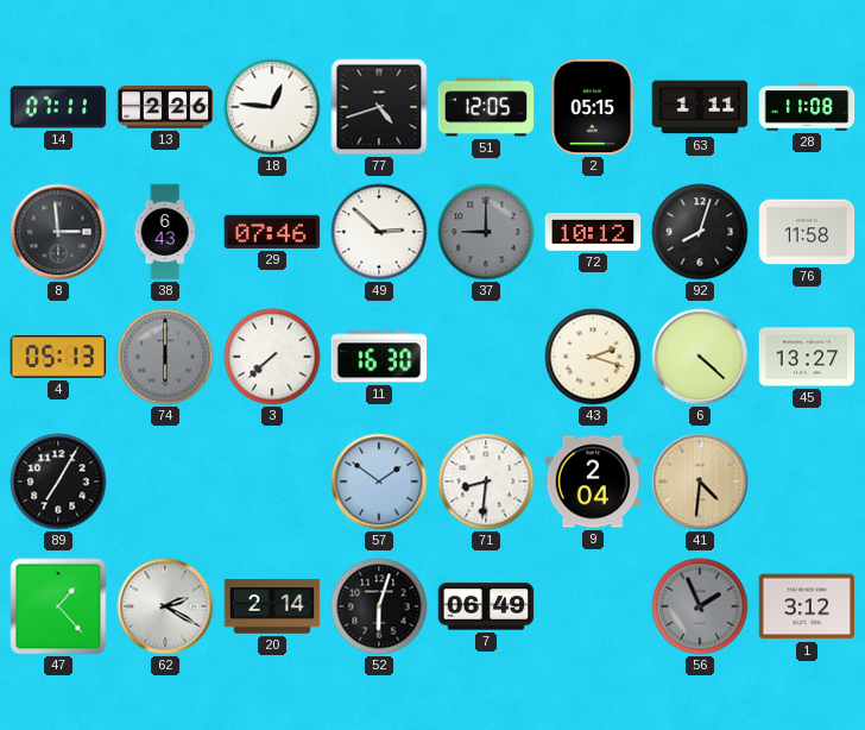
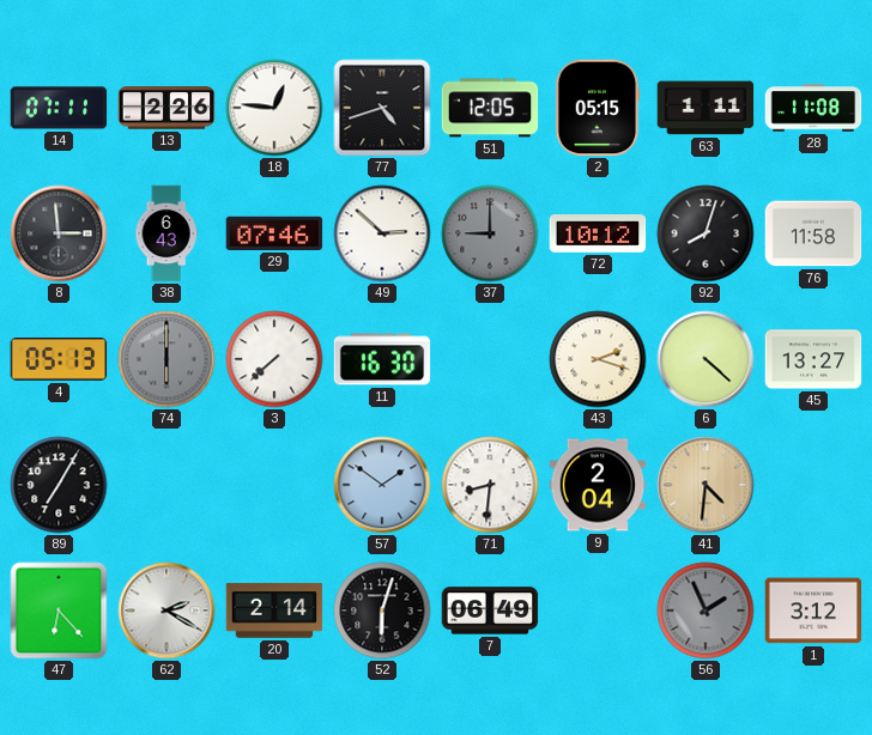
47: 1:23 -> 6:23
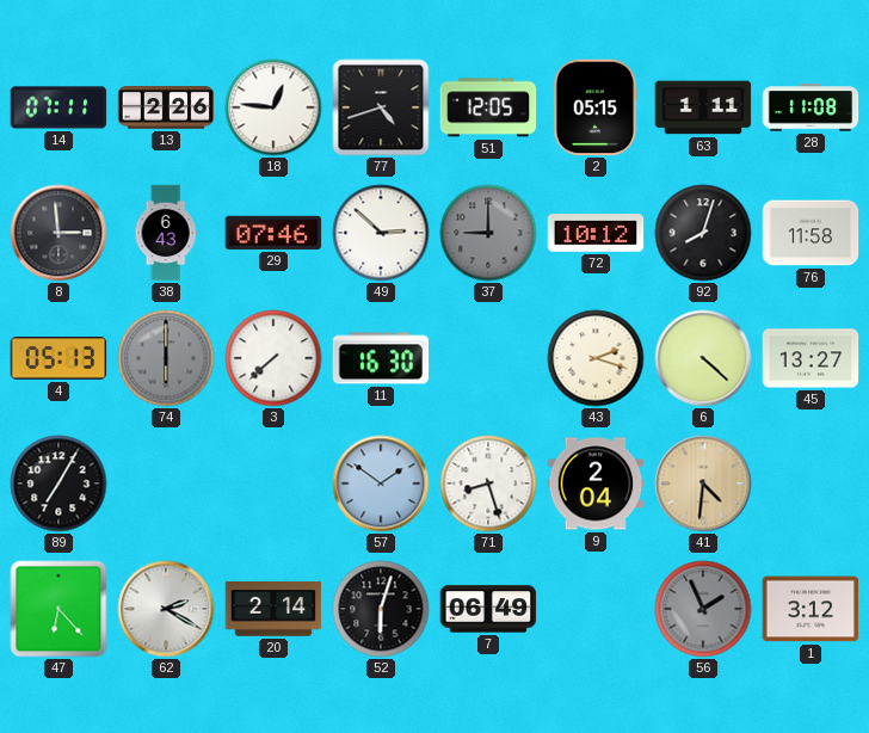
71: 8:31 -> 8:27
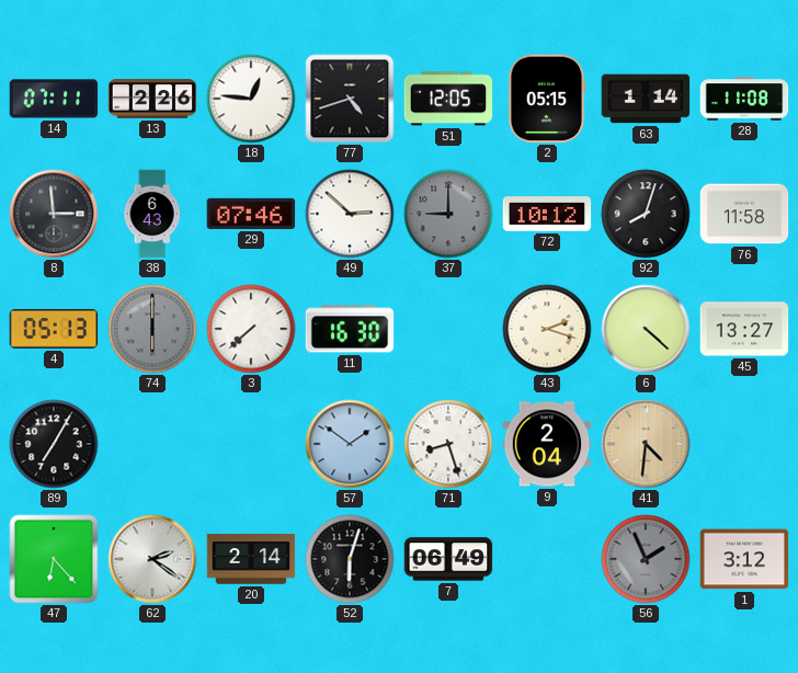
63: 1:11 -> 1:14
62: 2:20 -> 2:21
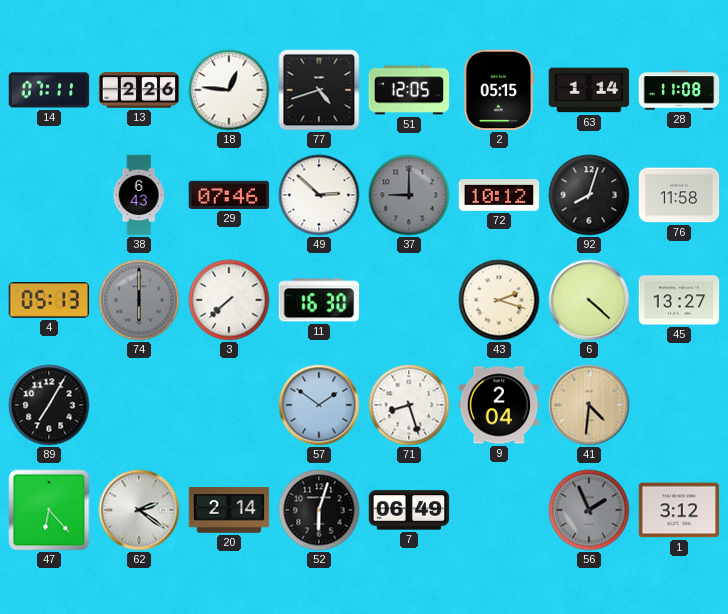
8: 2:59 -> none
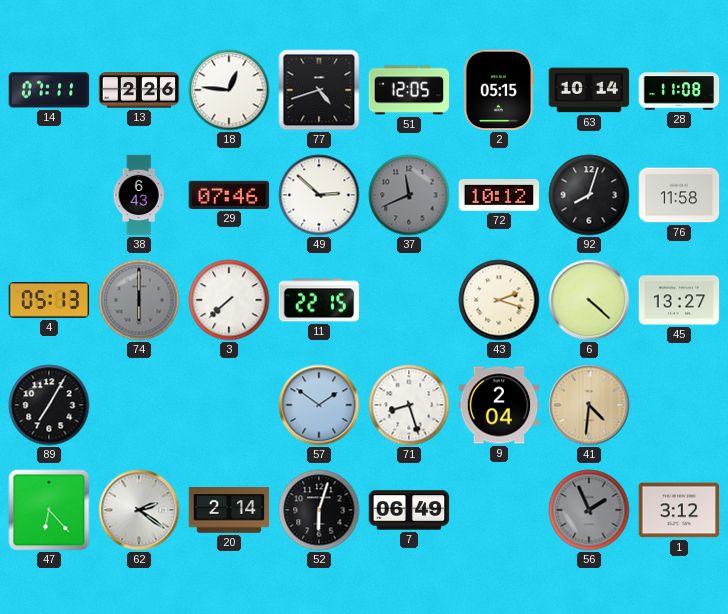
63: 1:14 -> 10:14
37: 9:00 -> 11:41
11: 16:30 -> 22:15
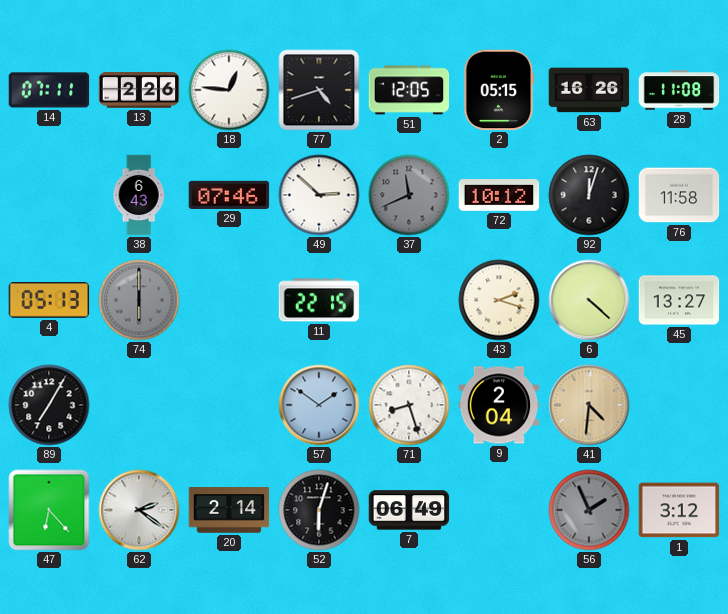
63: 10:14 -> 16:26
92: 8:03 -> 12:03
3: 7:38 -> none
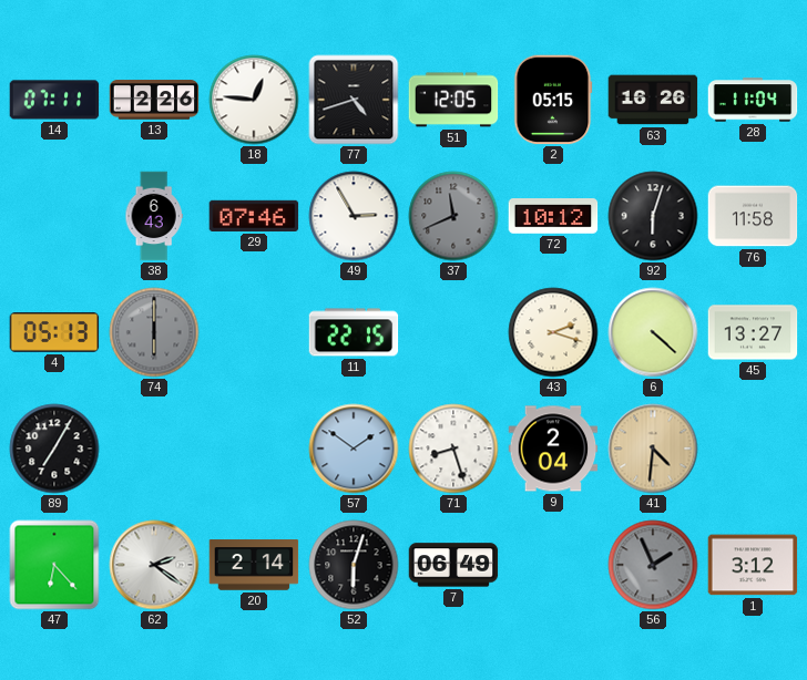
28: 11:08 -> 11:04
49: 2:52 -> 2:55
92: 12:03 -> 6:03
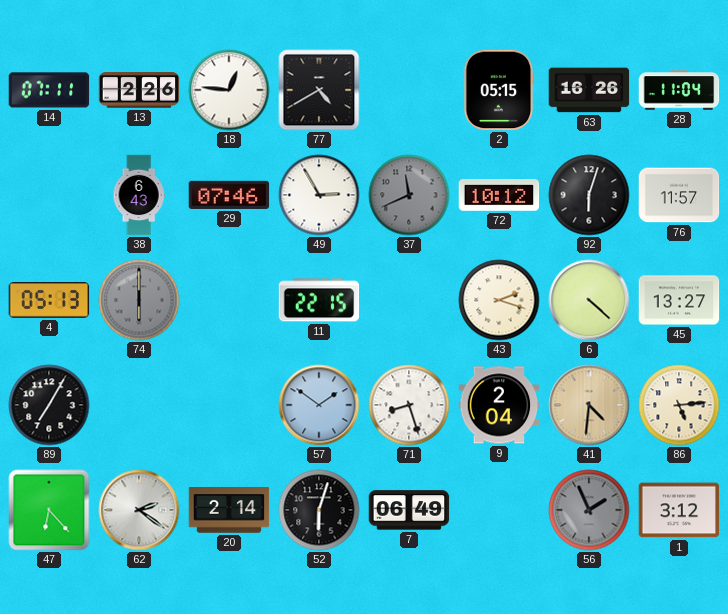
77: 4:42 -> 4:40
51: 12:05 -> none
76: 11:58 -> 11:57
86: none -> 5:14
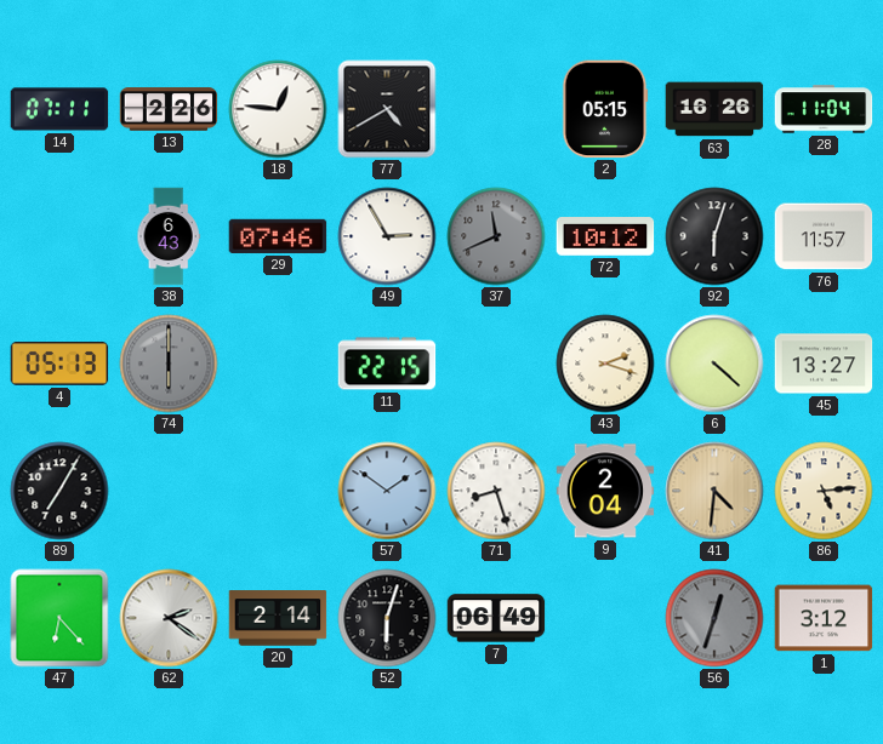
56: 1:56 -> 12:33
